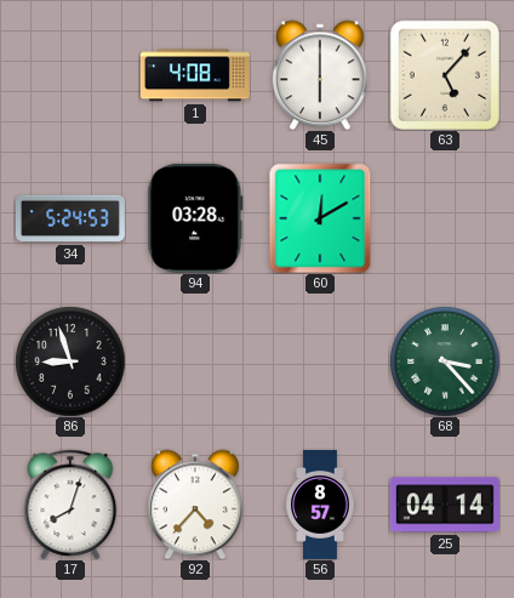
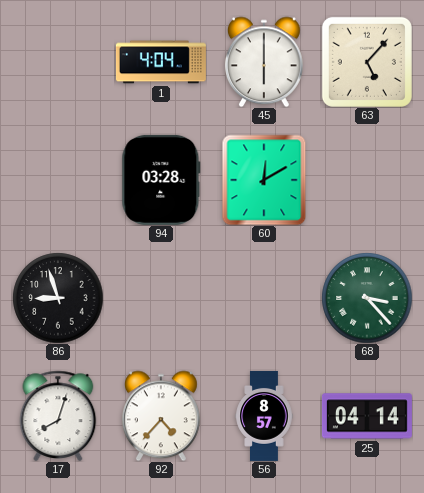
1: 4:08 -> 4:04
34: 5:24 -> none
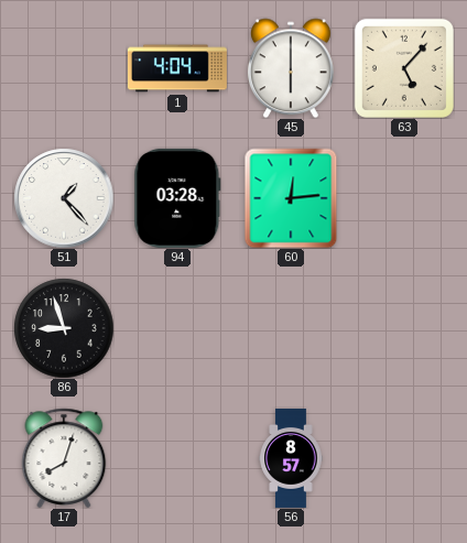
51: none -> 1:23
60: 12:10 -> 12:14
68: 3:23 -> none
92: 4:37 -> none
25: 04:14 -> none
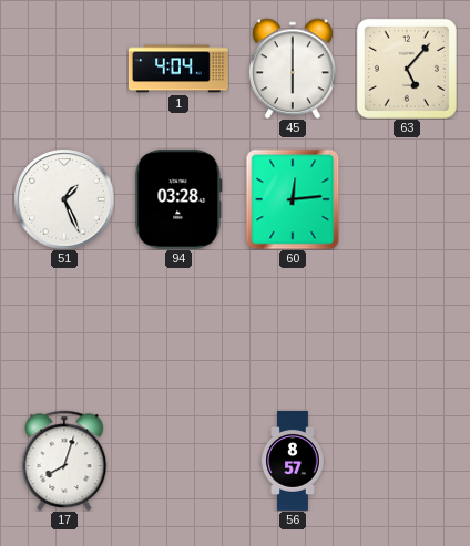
51: 1:23 -> 1:26
86: 8:57 -> none
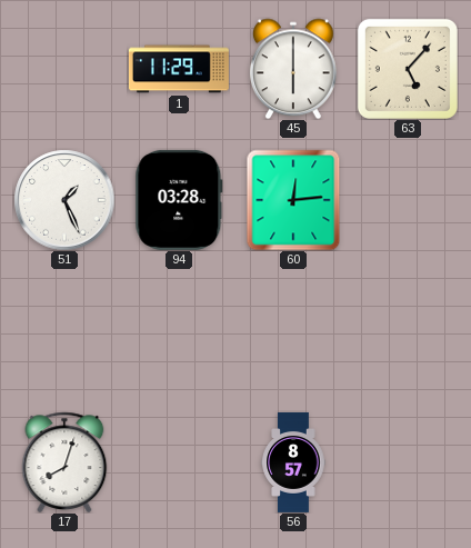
1: 4:04 -> 11:29
